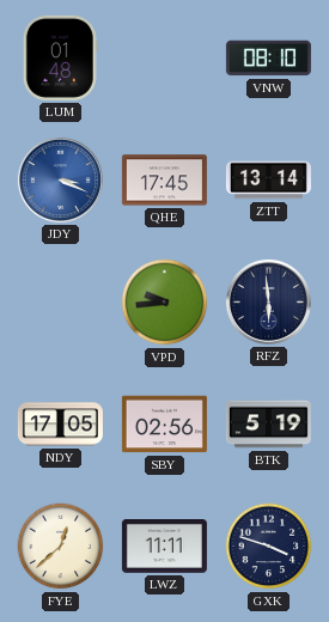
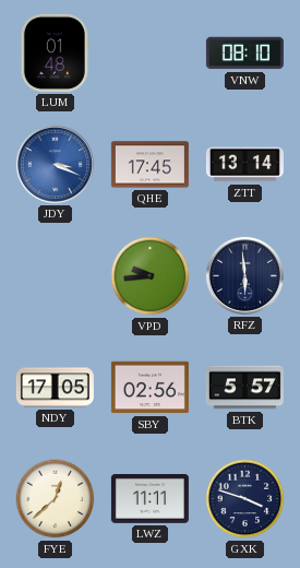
BTK: 5:19 -> 5:57
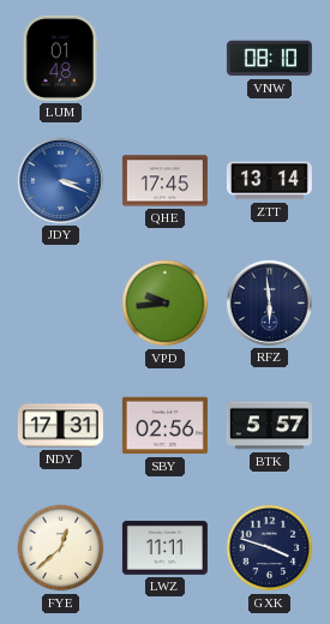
NDY: 17:05 -> 17:31
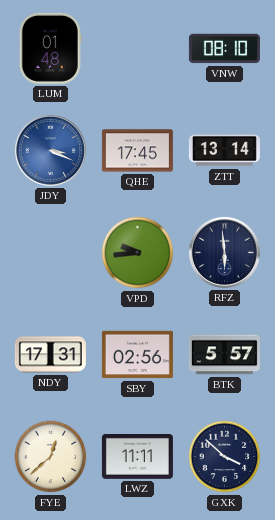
GXK: 3:48 -> 3:52
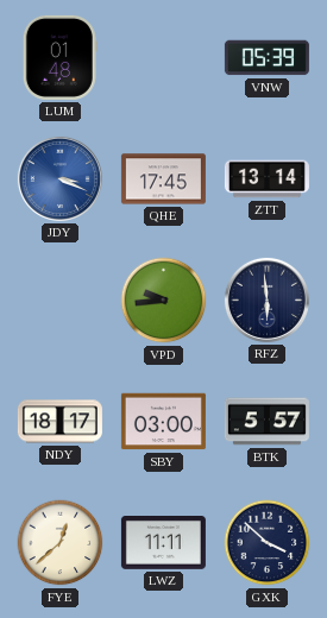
VNW: 08:10 -> 05:39
NDY: 17:31 -> 18:17
SBY: 02:56 -> 03:00
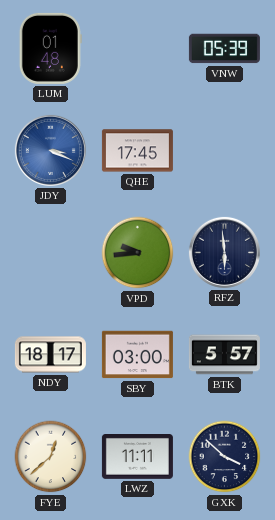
ZTT: 13:14 -> none
